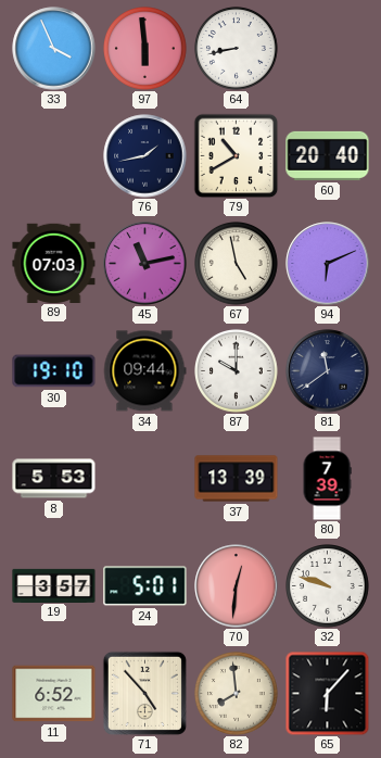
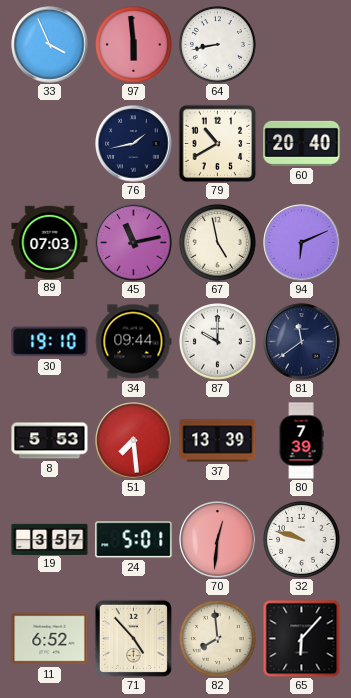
51: none -> 7:29
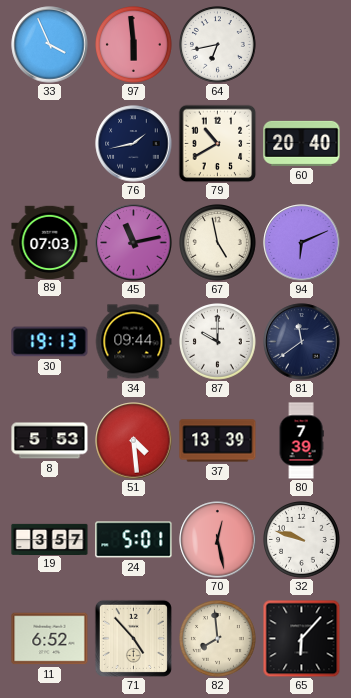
64: 8:43 -> 6:43
30: 19:10 -> 19:13
51: 7:29 -> 4:29
70: 12:31 -> 12:28
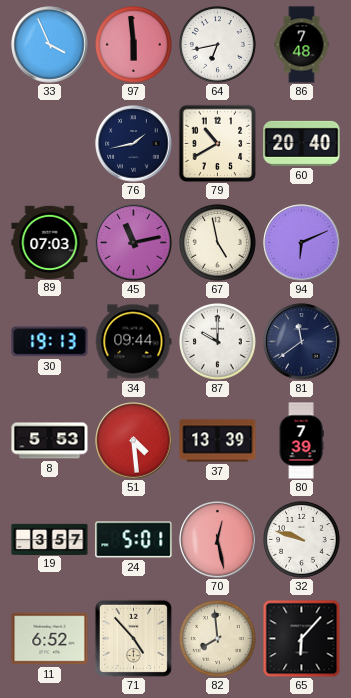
86: none -> 7:48
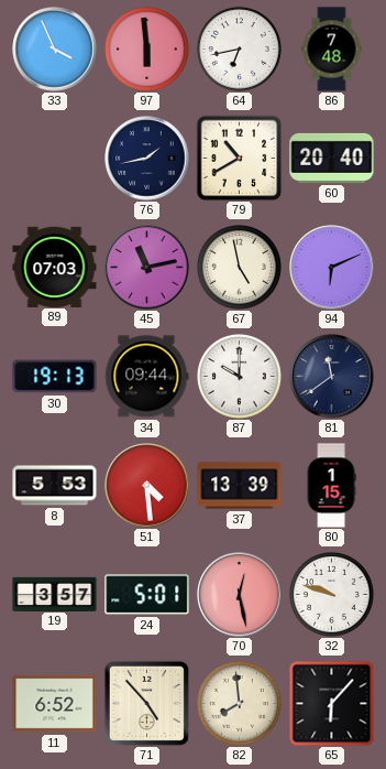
80: 7:39 -> 1:15
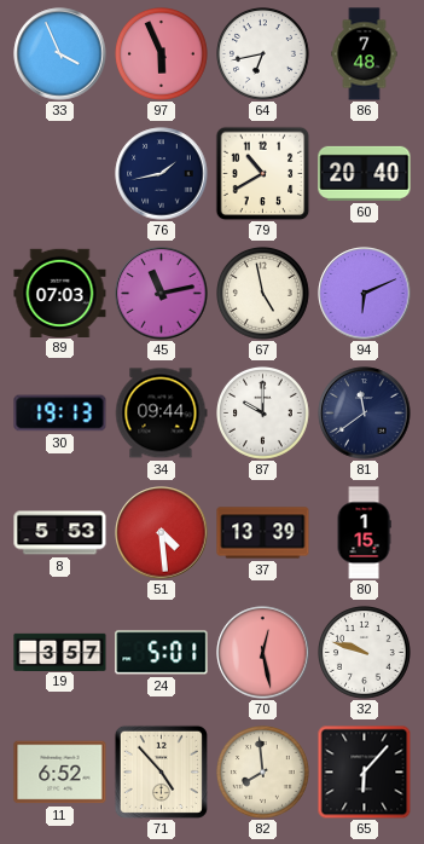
97: 5:59 -> 5:56
